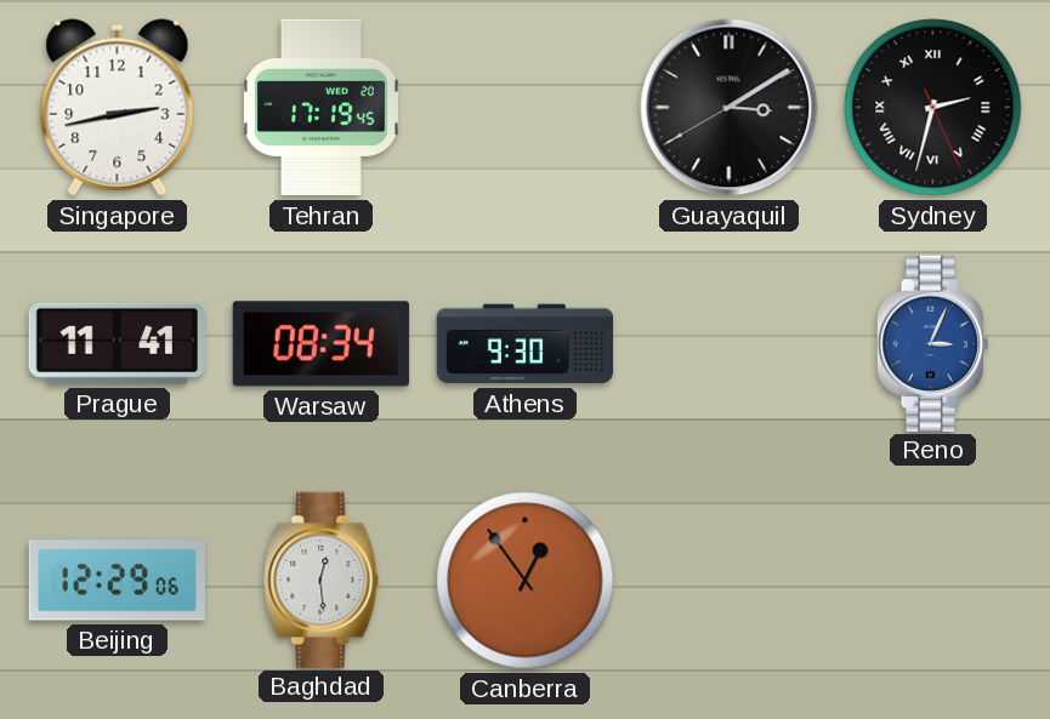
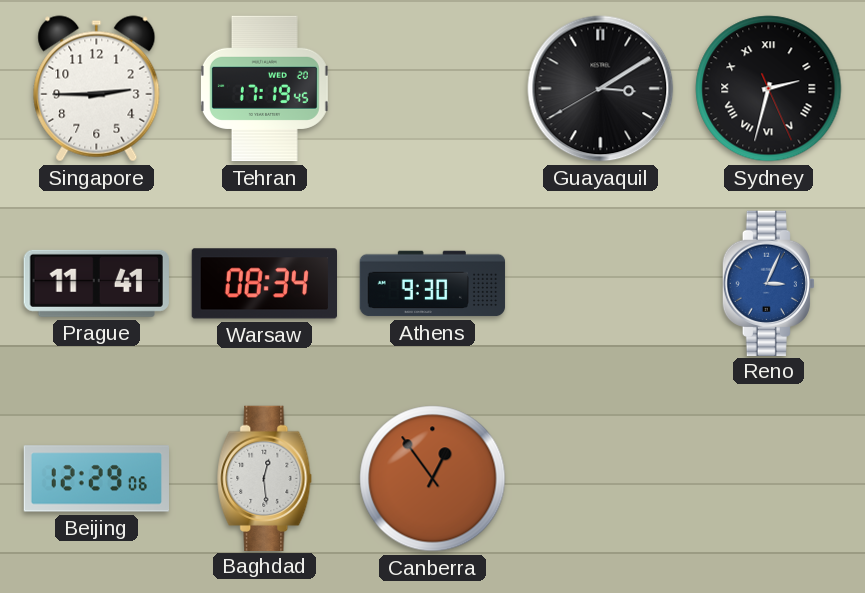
Singapore: 2:43 -> 2:45
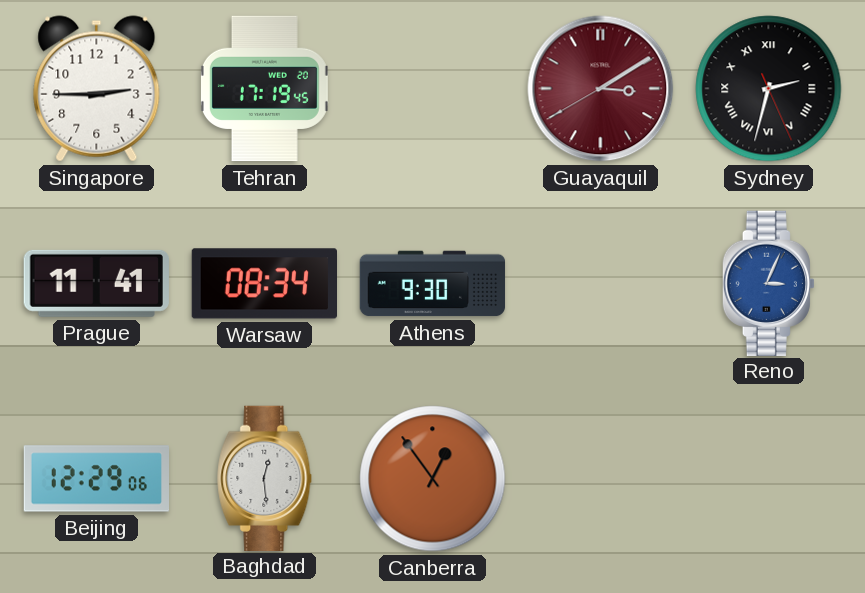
Guayaquil dial: black -> burgundy
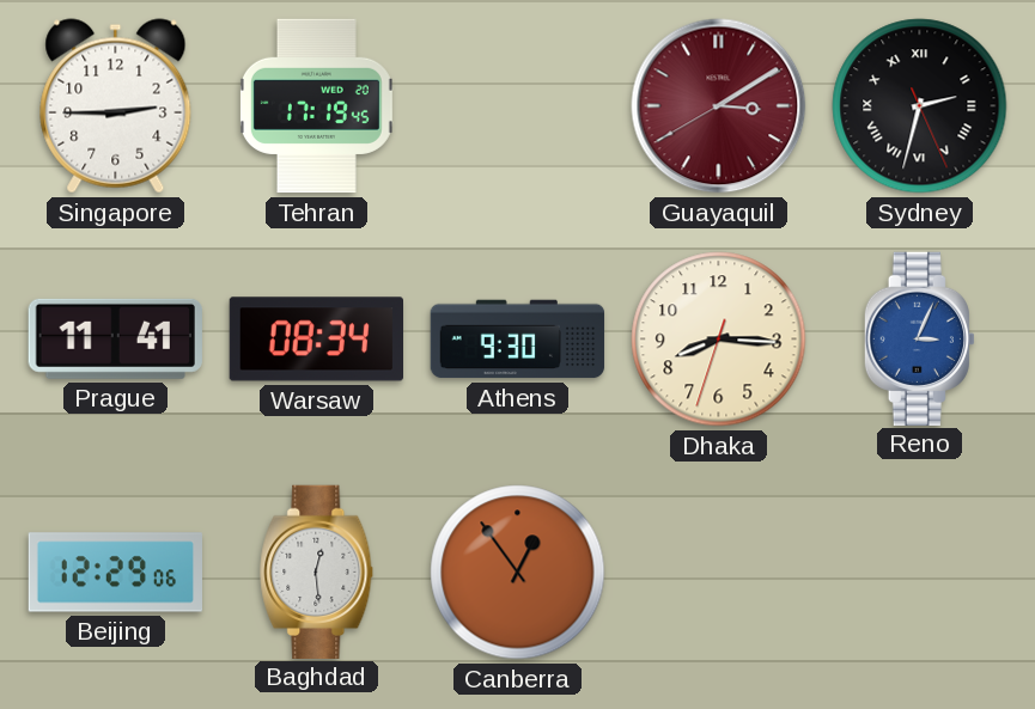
Dhaka: none -> 8:15
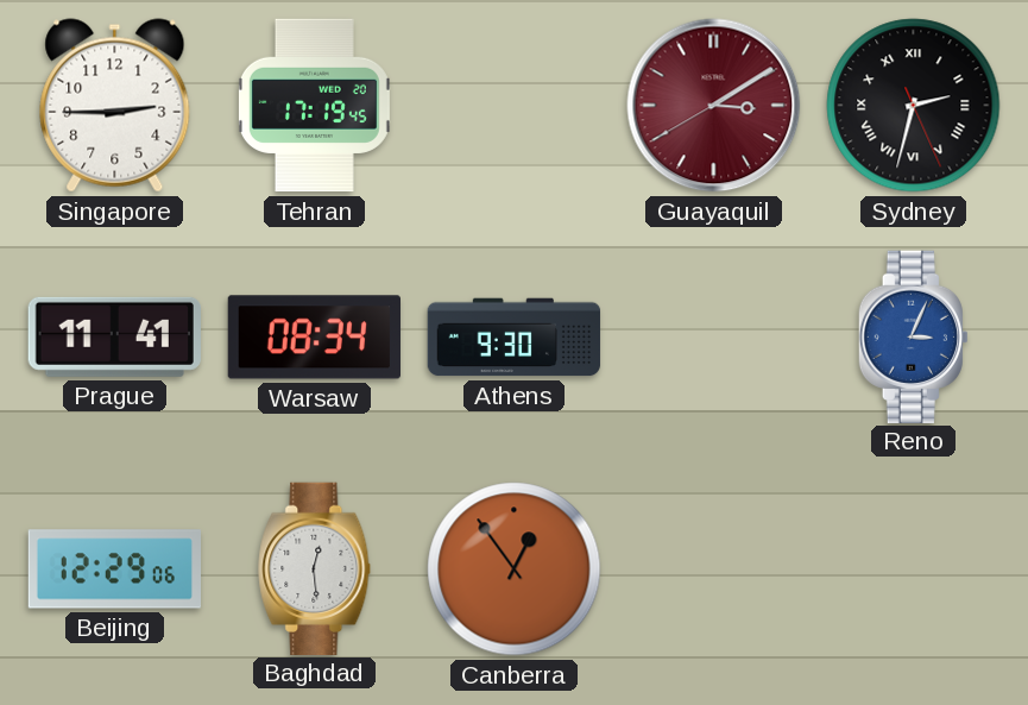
Dhaka: 8:15 -> none
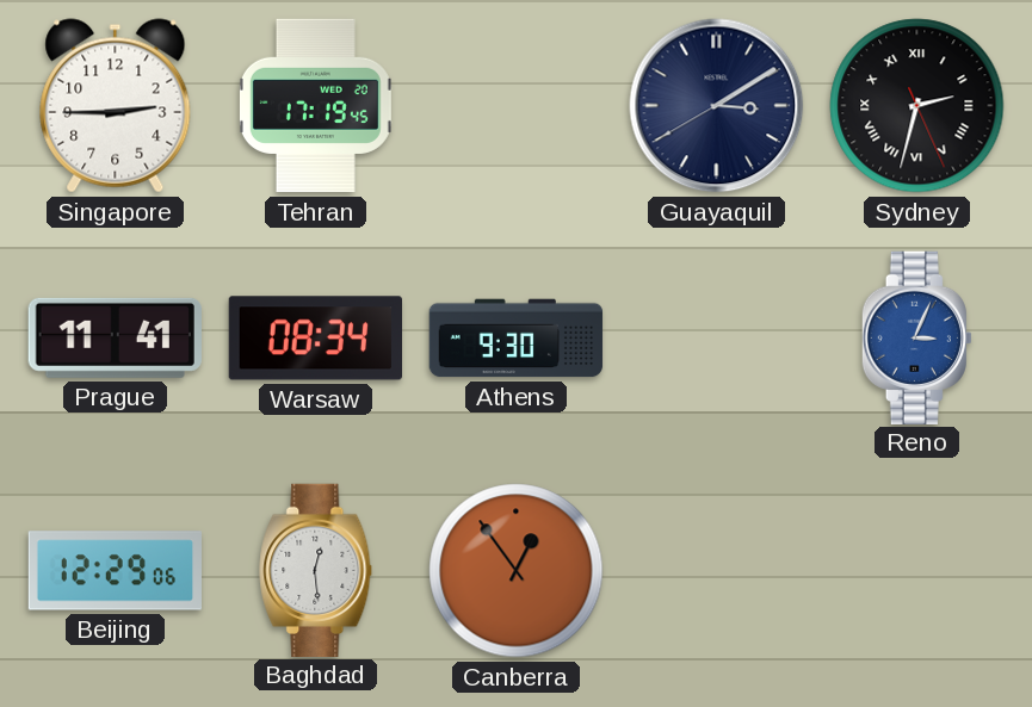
Guayaquil dial: burgundy -> navy
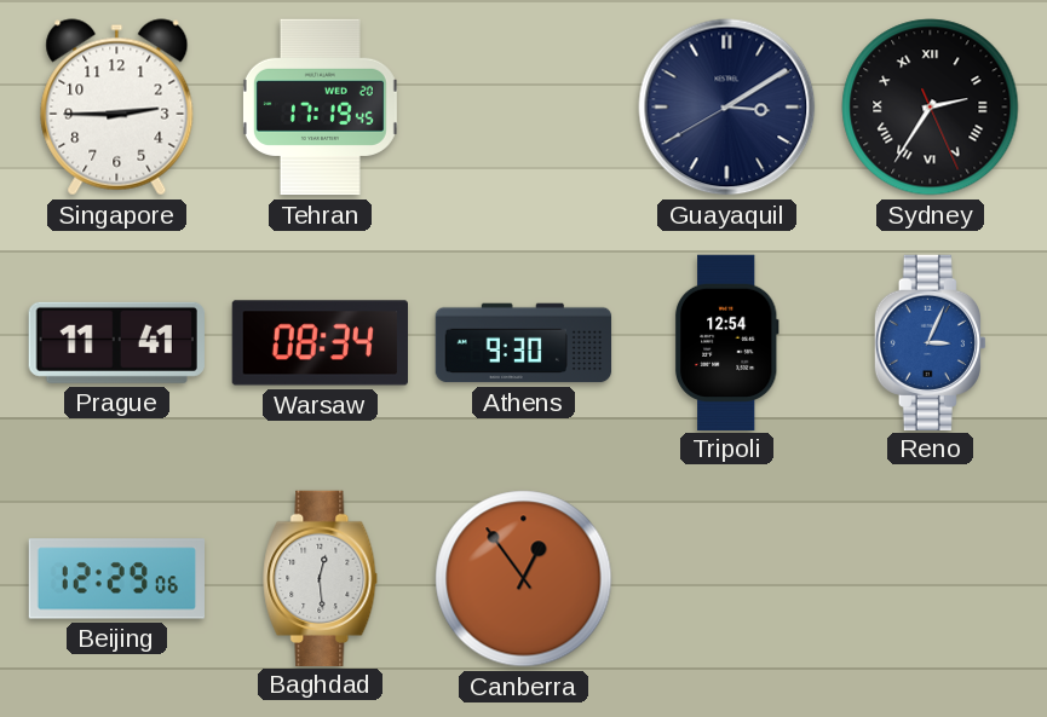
Sydney: 2:32 -> 2:35
Tripoli: none -> 12:54
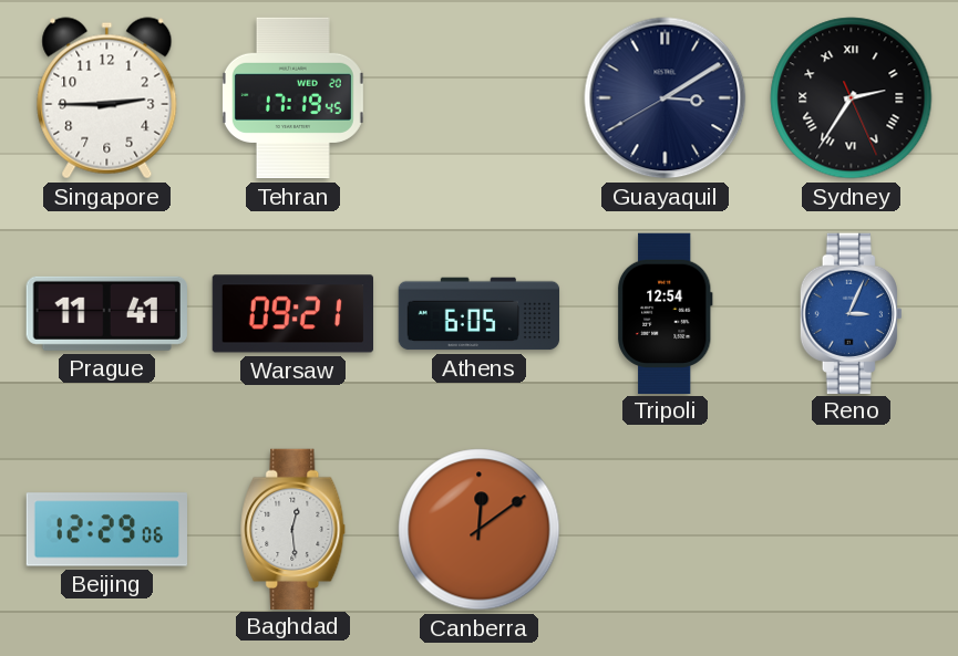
Warsaw: 08:34 -> 09:21
Athens: 9:30 -> 6:05
Canberra: 12:54 -> 12:09
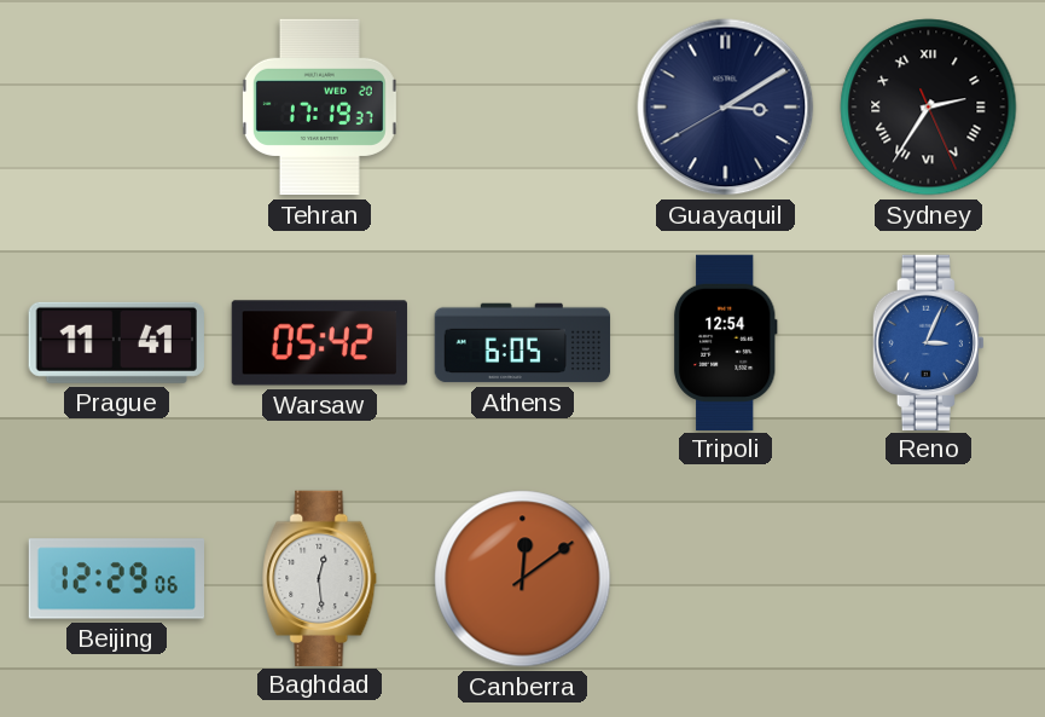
Singapore: 2:45 -> none
Tehran: 17:19:45 -> 17:19:37
Warsaw: 09:21 -> 05:42
